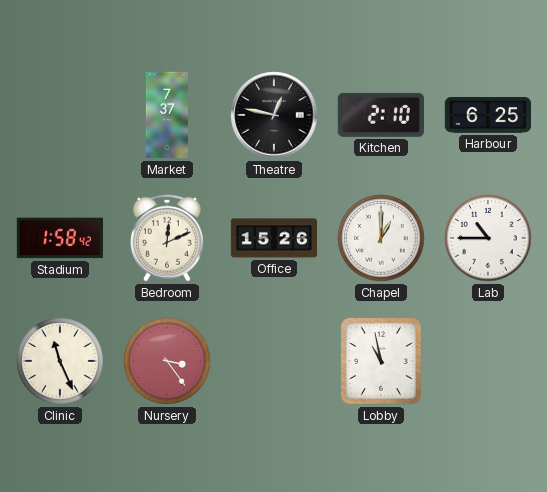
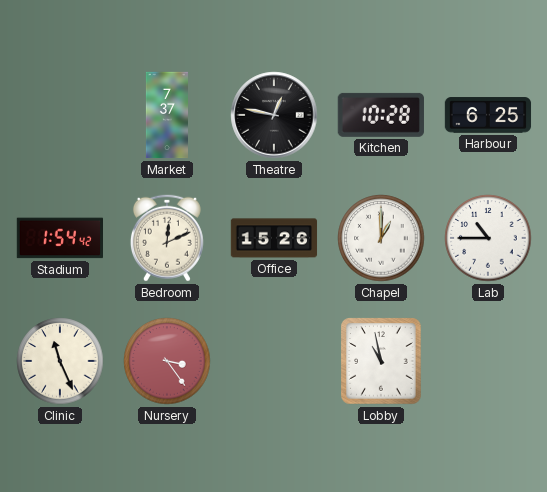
Kitchen: 2:10 -> 10:28
Stadium: 1:58 -> 1:54
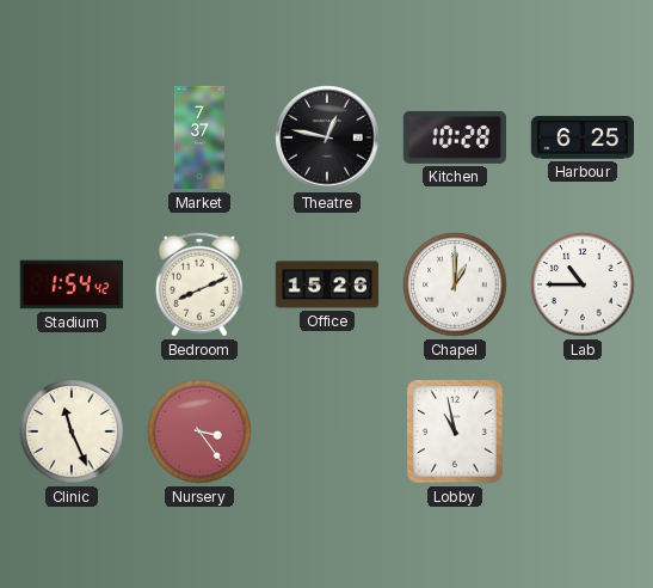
Bedroom: 12:11 -> 8:11
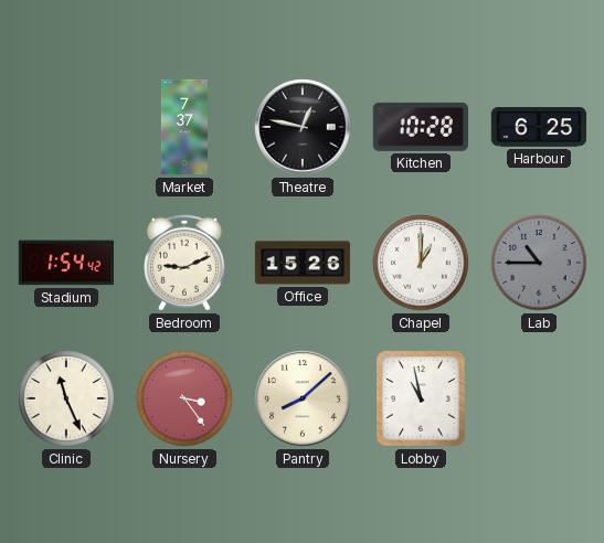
Bedroom: 8:11 -> 9:11
Lab dial: white -> grey
Pantry: none -> 8:08
